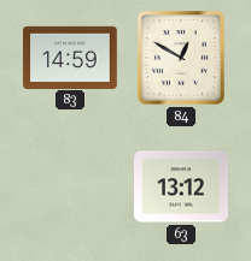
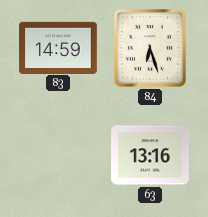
84: 12:50 -> 6:27
63: 13:12 -> 13:16
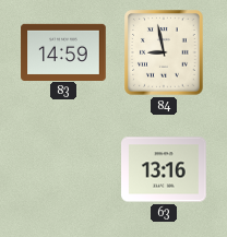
84: 6:27 -> 8:58
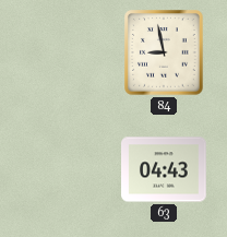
83: 14:59 -> none
63: 13:16 -> 04:43
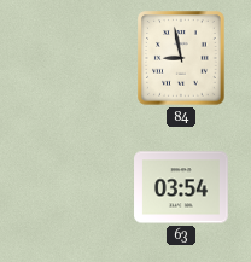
63: 04:43 -> 03:54
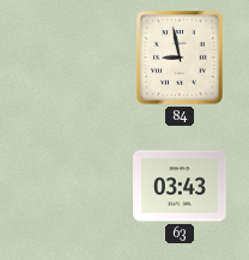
63: 03:54 -> 03:43
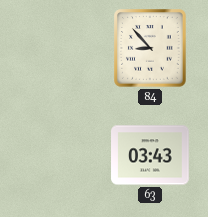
84: 8:58 -> 8:53
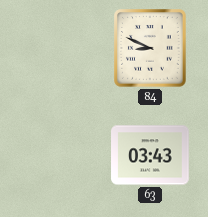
84: 8:53 -> 8:49
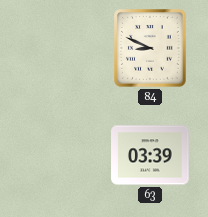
63: 03:43 -> 03:39
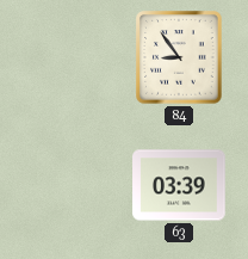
84: 8:49 -> 8:54
